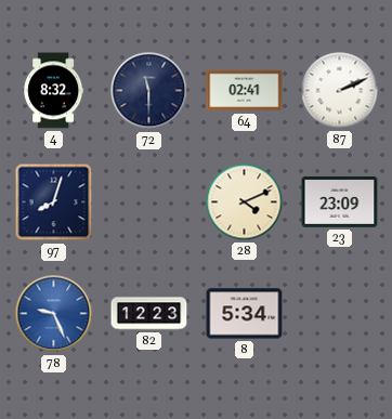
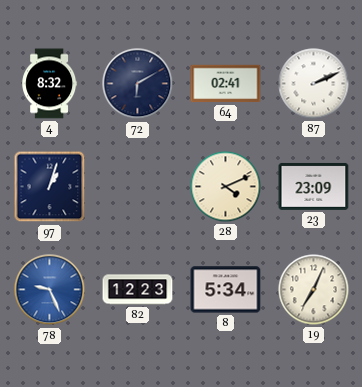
72: 11:30 -> 6:10
97: 8:03 -> 1:03
19: none -> 7:04
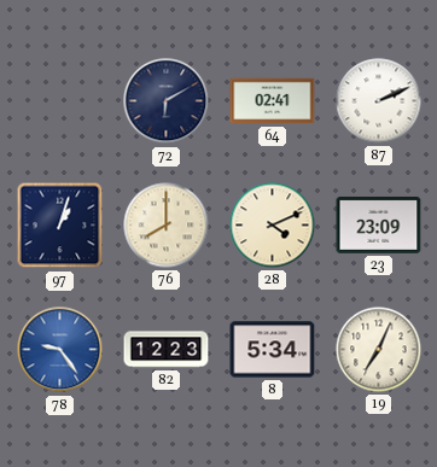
4: 8:32 -> none
76: none -> 8:00
78: 9:26 -> 9:24
